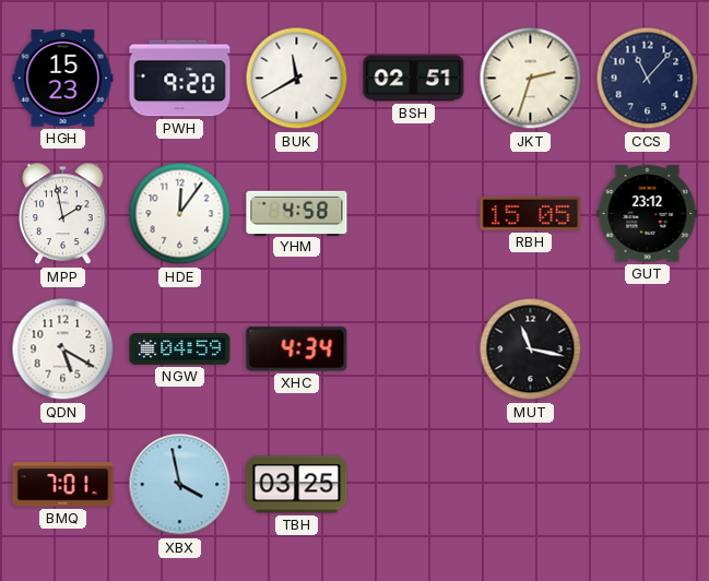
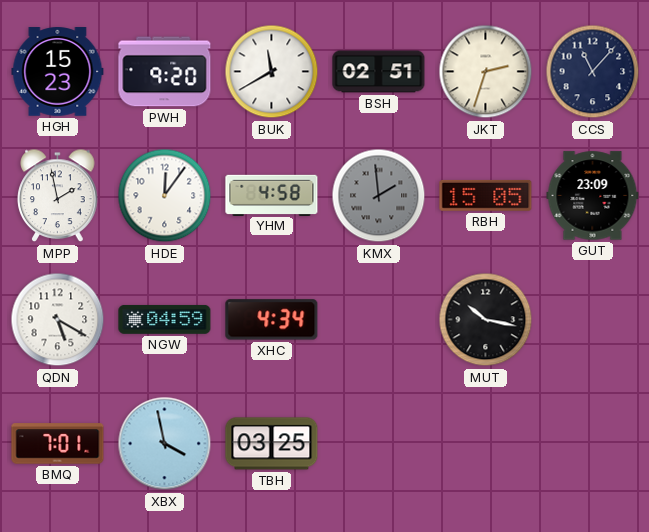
KMX: none -> 1:59
GUT: 23:12 -> 23:09
MUT: 11:17 -> 10:17
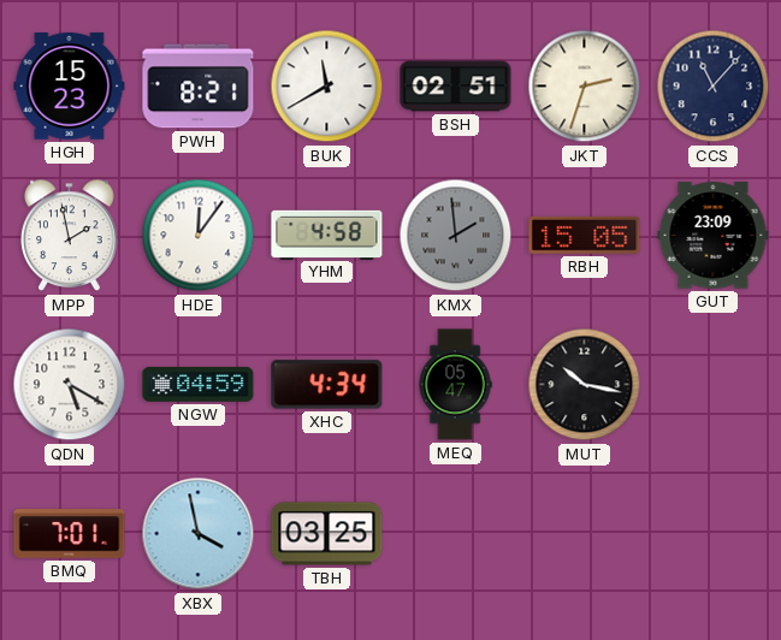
PWH: 9:20 -> 8:21
MEQ: none -> 05:47
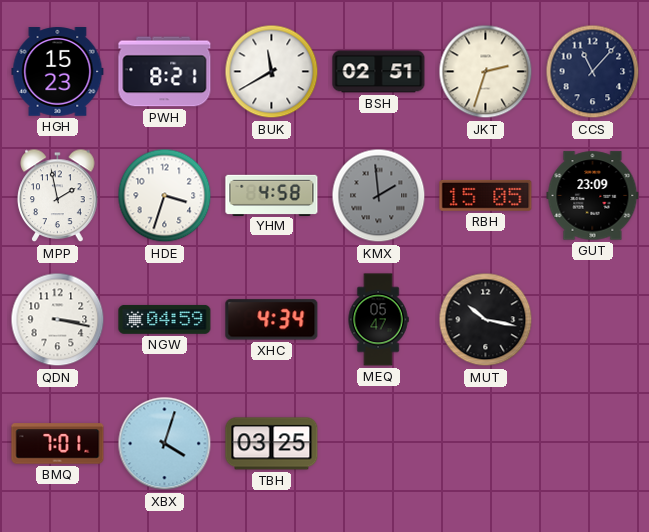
HDE: 12:06 -> 3:33
QDN: 5:20 -> 3:17
XBX: 3:58 -> 4:03
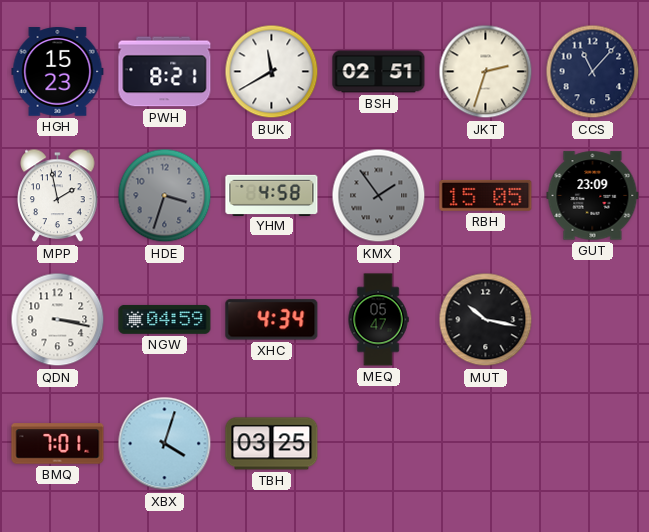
HDE dial: white -> grey
KMX: 1:59 -> 1:54
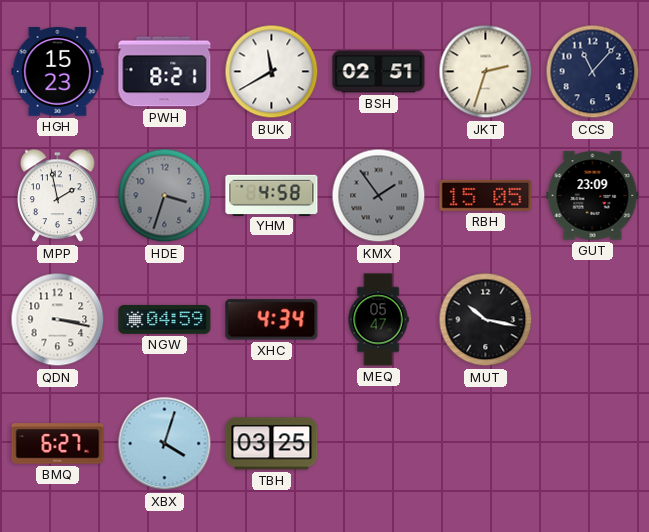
BMQ: 7:01 -> 6:27
